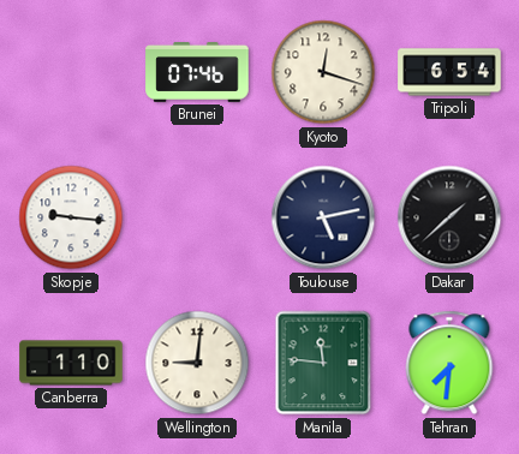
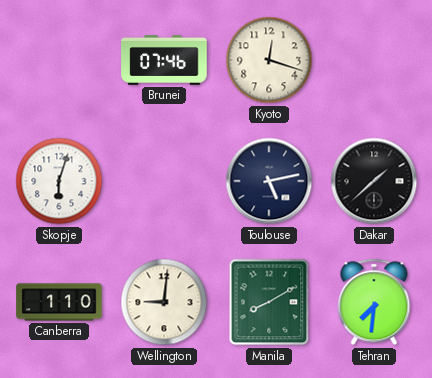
Tripoli: 6:54 -> none
Skopje: 9:16 -> 6:03
Manila: 11:46 -> 8:10
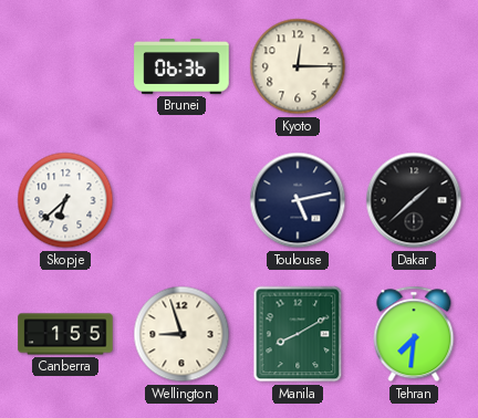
Brunei: 07:46 -> 06:36
Kyoto: 12:18 -> 12:15
Skopje: 6:03 -> 6:38
Canberra: 1:10 -> 1:55
Wellington: 9:01 -> 8:57
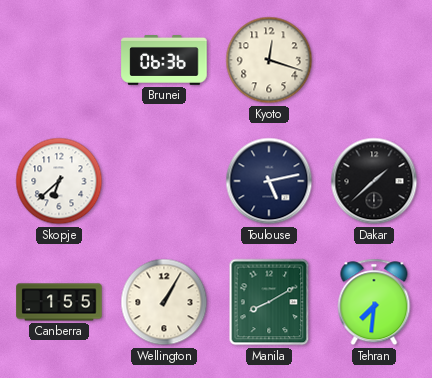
Kyoto: 12:15 -> 12:18
Wellington: 8:57 -> 1:05
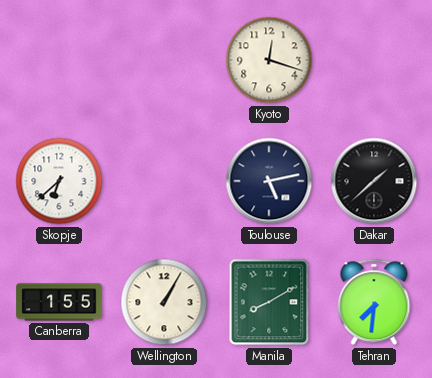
Brunei: 06:36 -> none
